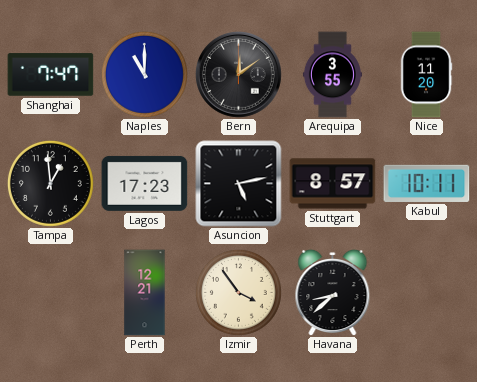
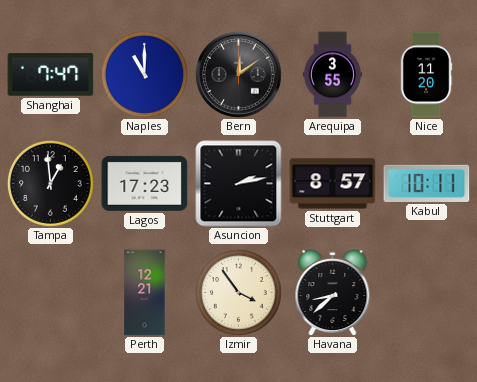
Asuncion: 5:13 -> 2:13
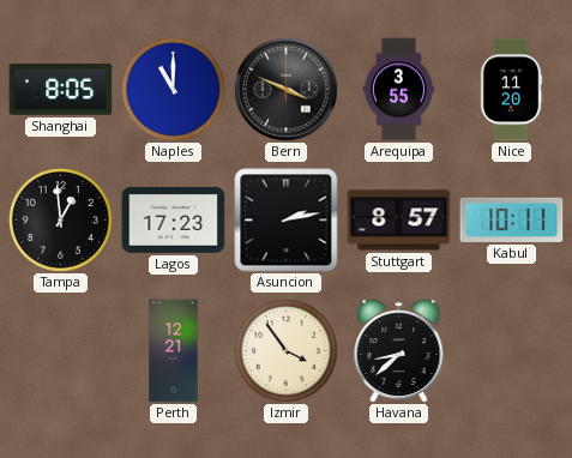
Shanghai: 7:47 -> 8:05
Bern: 12:09 -> 3:49
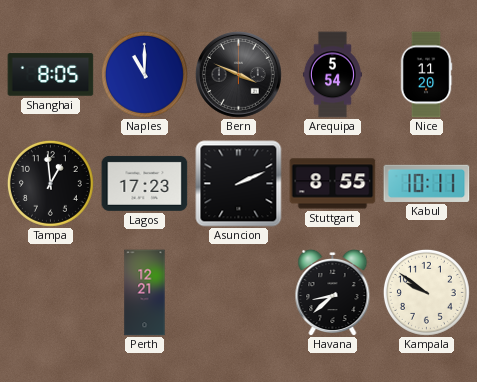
Arequipa: 3:55 -> 5:54
Asuncion: 2:13 -> 2:11
Stuttgart: 8:57 -> 8:55
Izmir: 3:54 -> none
Kampala: none -> 9:51
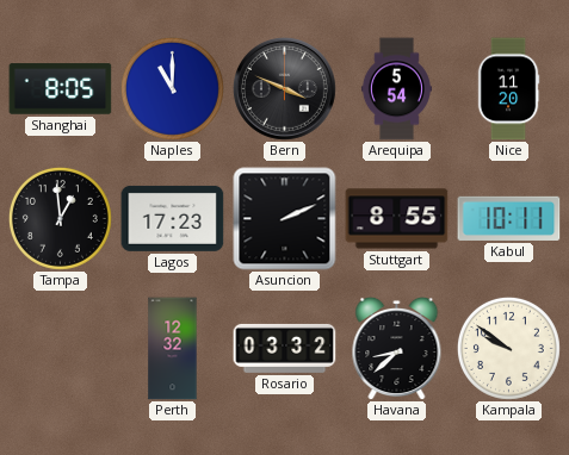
Perth: 12:21 -> 12:32
Rosario: none -> 03:32
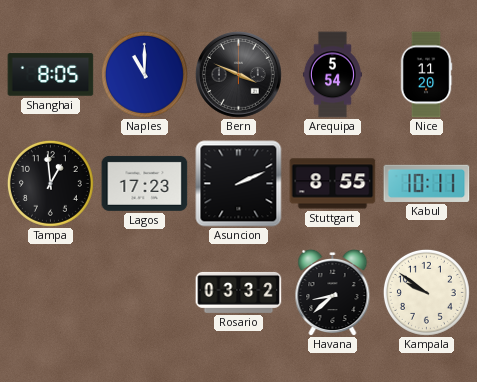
Perth: 12:32 -> none
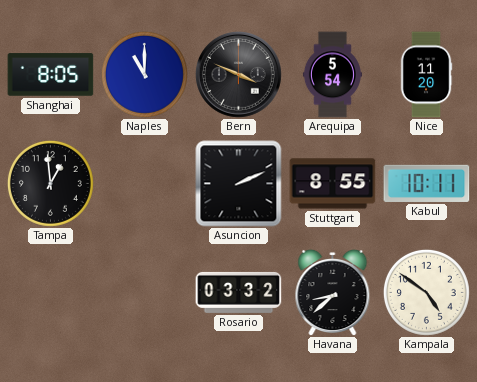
Lagos: 17:23 -> none
Kampala: 9:51 -> 4:51
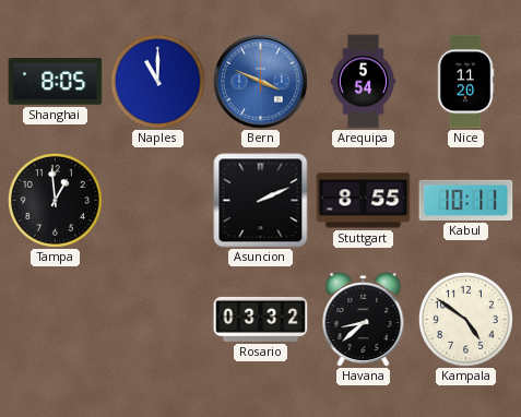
Bern dial: black -> blue
